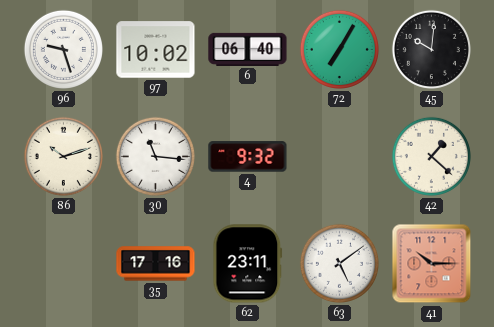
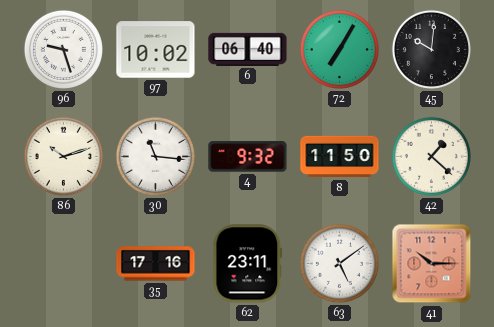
8: none -> 11:50
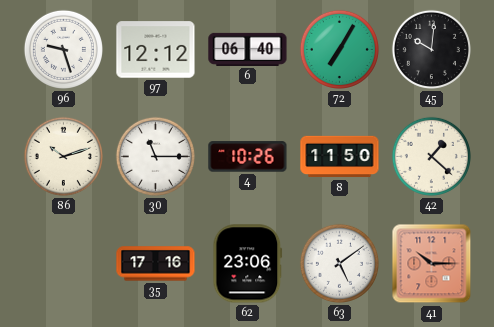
97: 10:02 -> 12:12
30: 11:16 -> 11:15
4: 9:32 -> 10:26
62: 23:11 -> 23:06
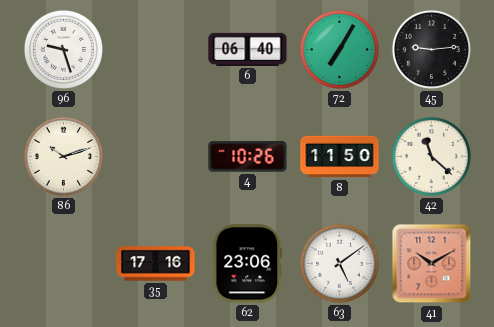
97: 12:12 -> none
45: 10:01 -> 9:14
30: 11:15 -> none
42: 1:22 -> 11:22
41: 10:15 -> 10:10
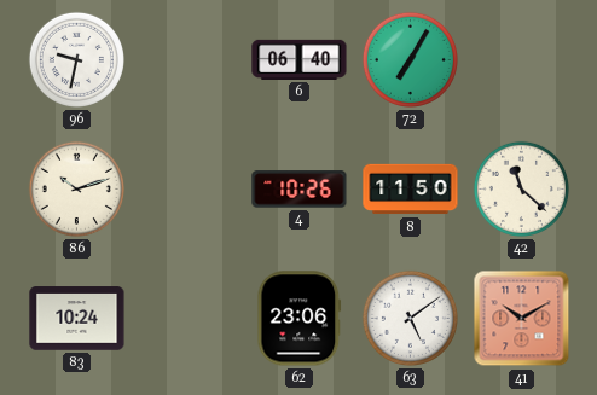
96: 9:27 -> 9:32
45: 9:14 -> none
83: none -> 10:24
35: 17:16 -> none
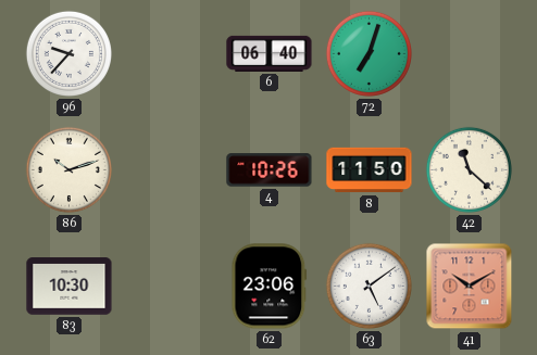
96: 9:32 -> 9:37
72: 7:05 -> 7:03
83: 10:24 -> 10:30
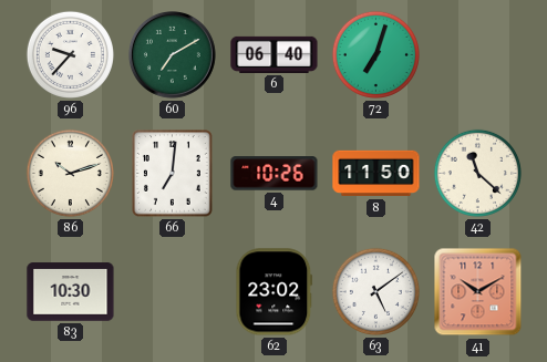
60: none -> 7:10
66: none -> 7:01
62: 23:06 -> 23:02
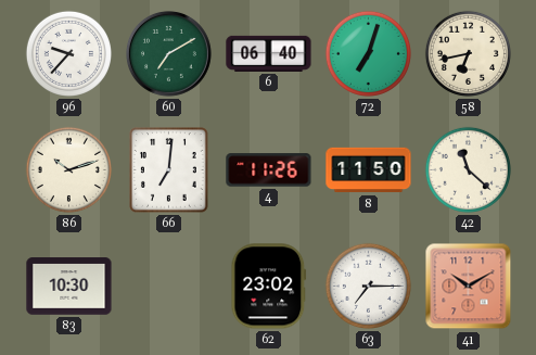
58: none -> 6:43
4: 10:26 -> 11:26
63: 5:09 -> 7:15
